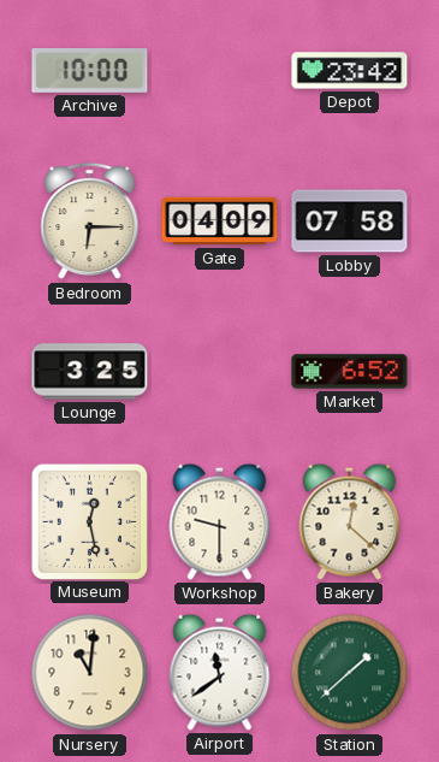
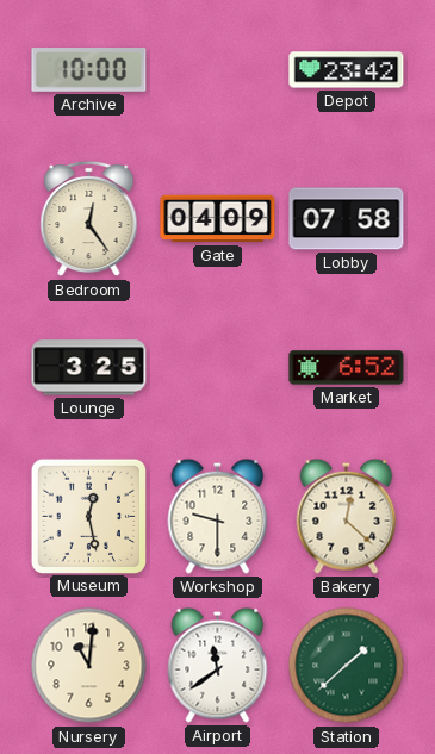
Bedroom: 6:15 -> 12:24
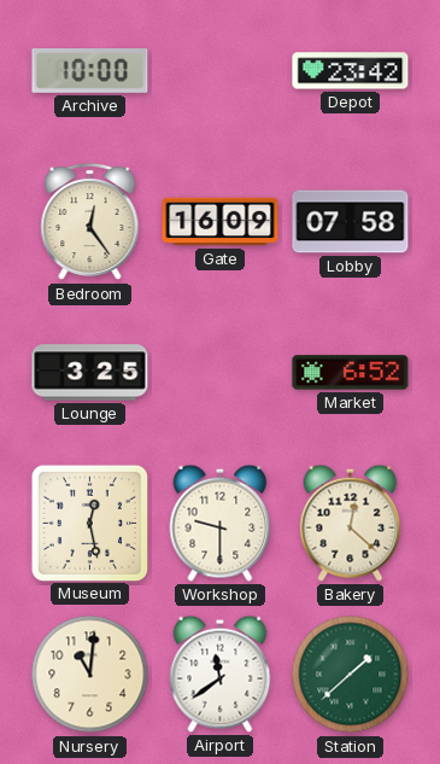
Gate: 04:09 -> 16:09
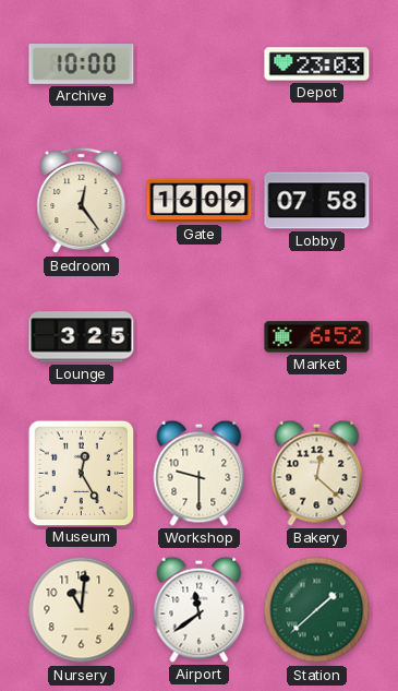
Depot: 23:42 -> 23:03
Museum: 12:28 -> 12:25
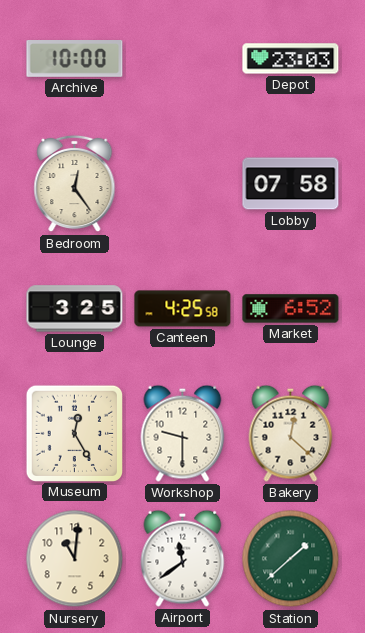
Gate: 16:09 -> none
Canteen: none -> 4:25
